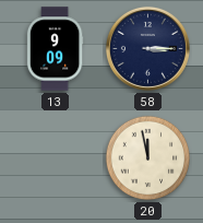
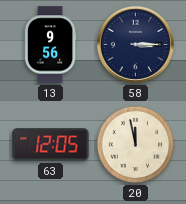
13: 9:09 -> 9:56
63: none -> 12:05
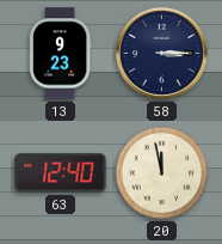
13: 9:56 -> 9:23
63: 12:05 -> 12:40
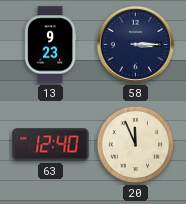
20: 11:58 -> 11:56
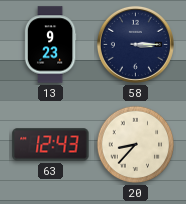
63: 12:40 -> 12:43
20: 11:56 -> 8:37
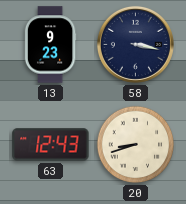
58: 3:15 -> 3:17
20: 8:37 -> 8:42
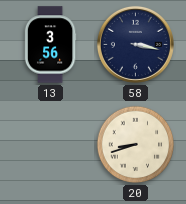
13: 9:23 -> 3:56
63: 12:43 -> none
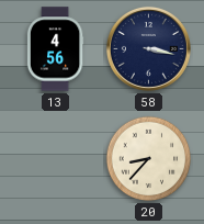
13: 3:56 -> 4:56
20: 8:42 -> 8:37
